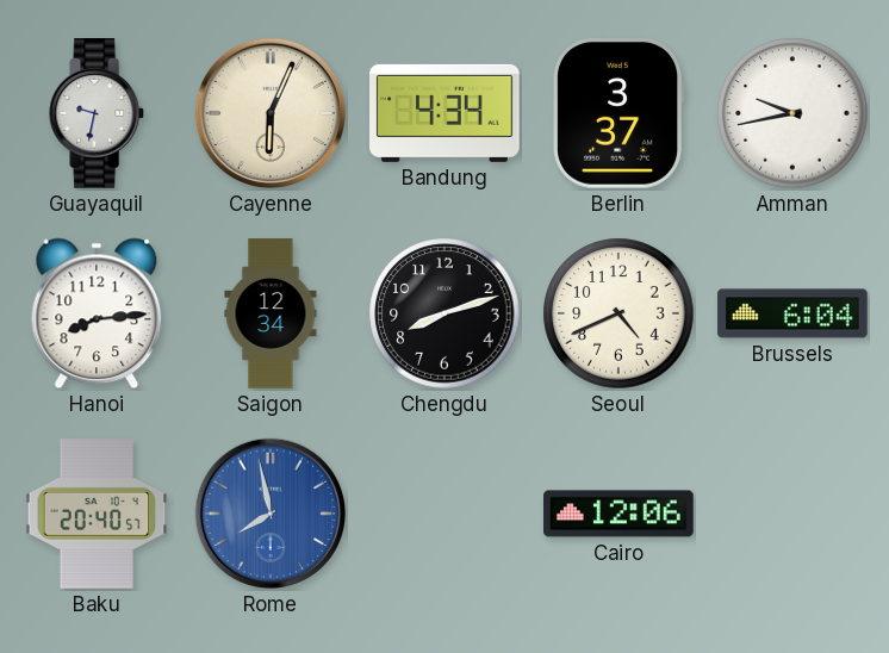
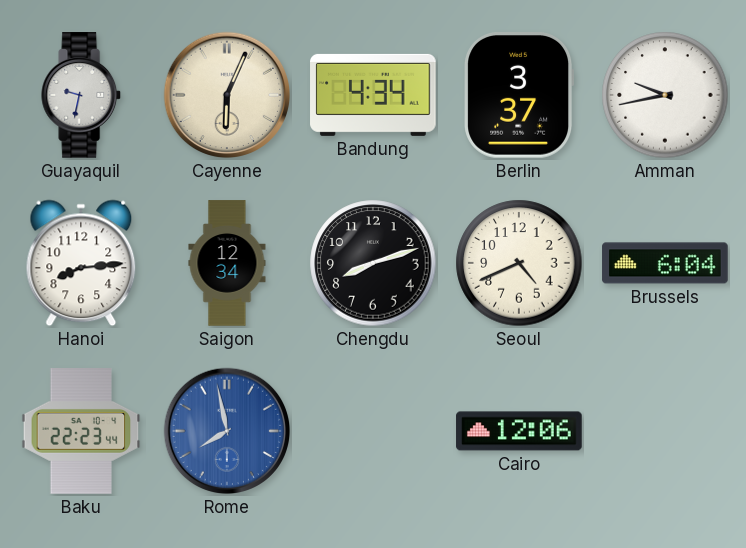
Baku: 20:40 -> 22:23
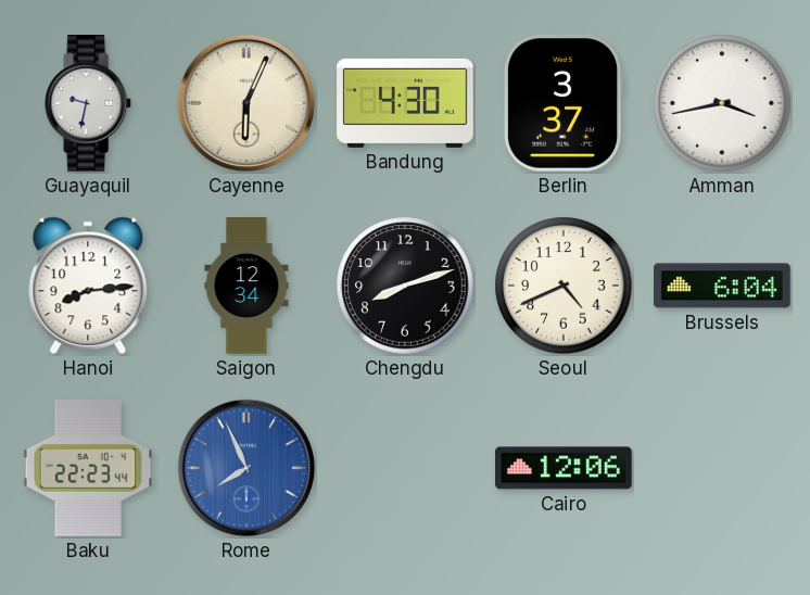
Bandung: 4:34 -> 4:30
Amman: 9:43 -> 3:43
Rome: 7:58 -> 7:56
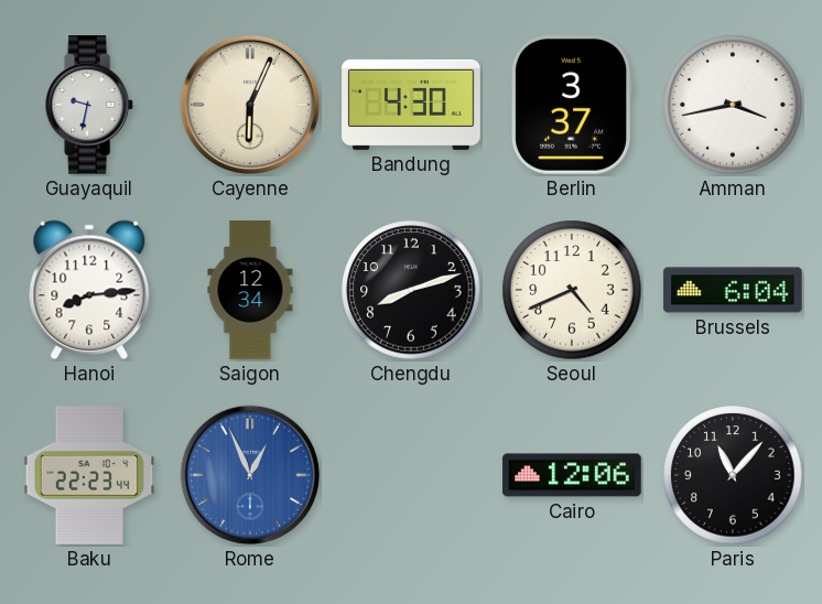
Rome: 7:56 -> 12:56
Paris: none -> 11:07
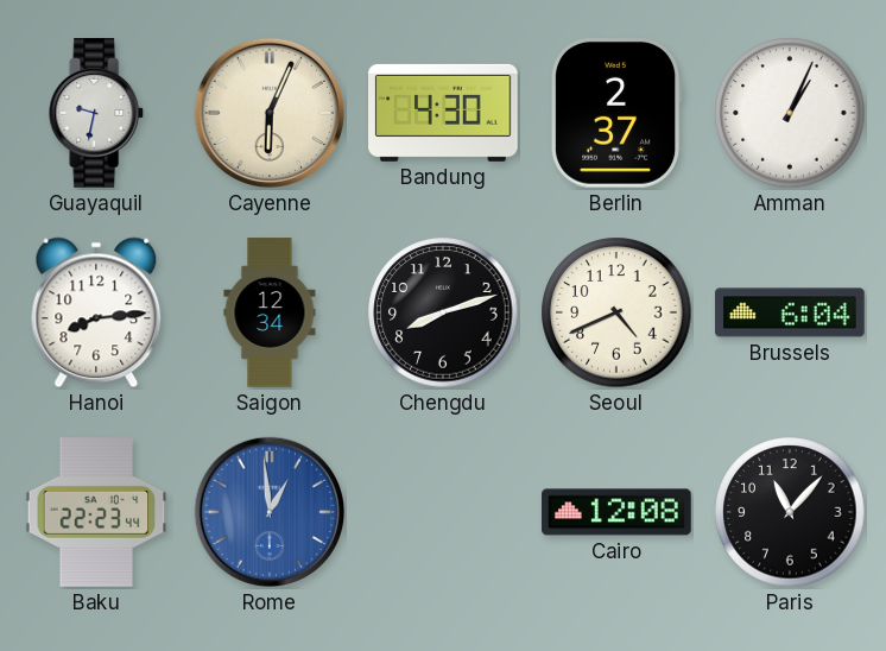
Berlin: 3:37 -> 2:37
Amman: 3:43 -> 1:04
Rome: 12:56 -> 12:59
Cairo: 12:06 -> 12:08
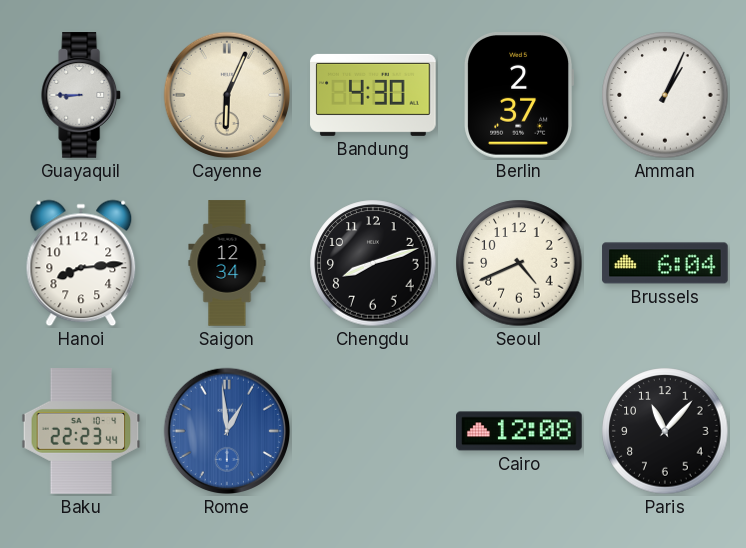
Guayaquil: 9:32 -> 8:45
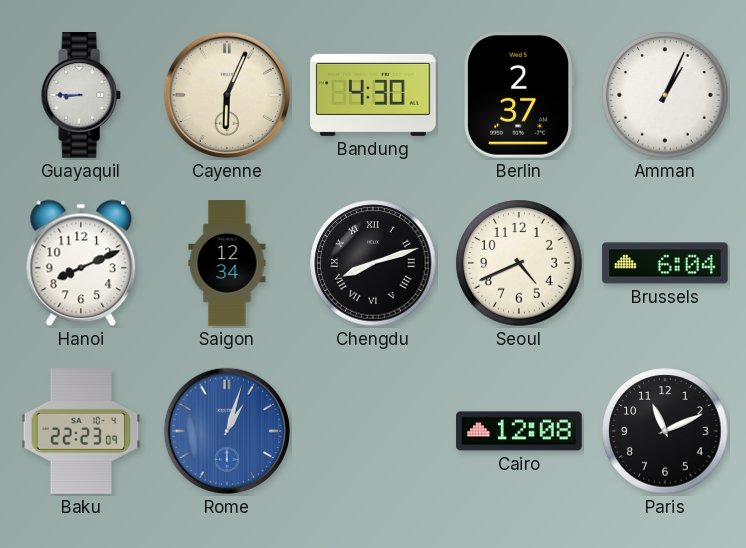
Hanoi: 8:14 -> 8:11
Chengdu numerals: Arabic -> Roman
Baku: 22:23:44 -> 22:23:09
Rome: 12:59 -> 1:03
Paris: 11:07 -> 11:11
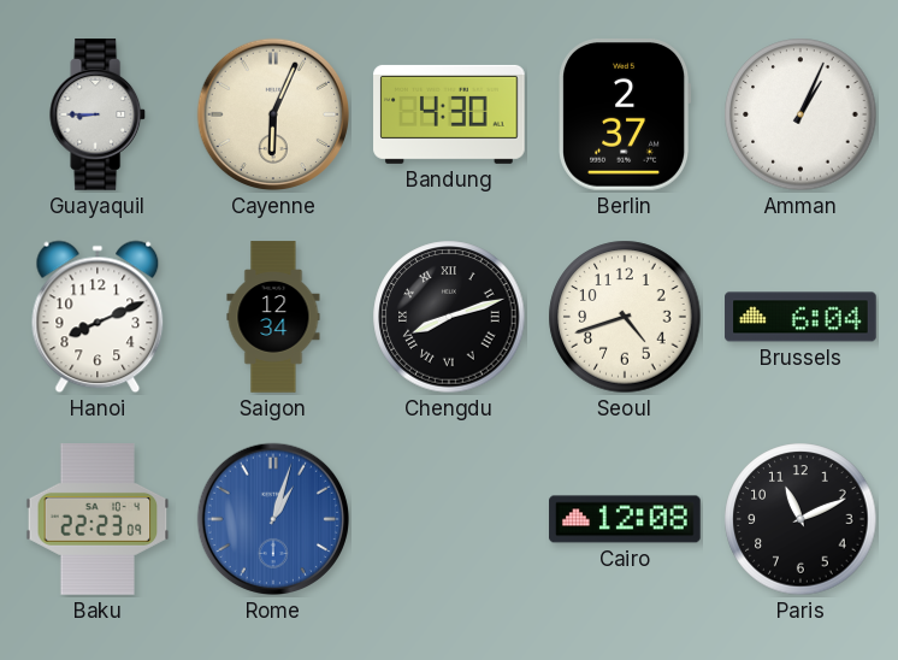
Seoul: 4:41 -> 4:42
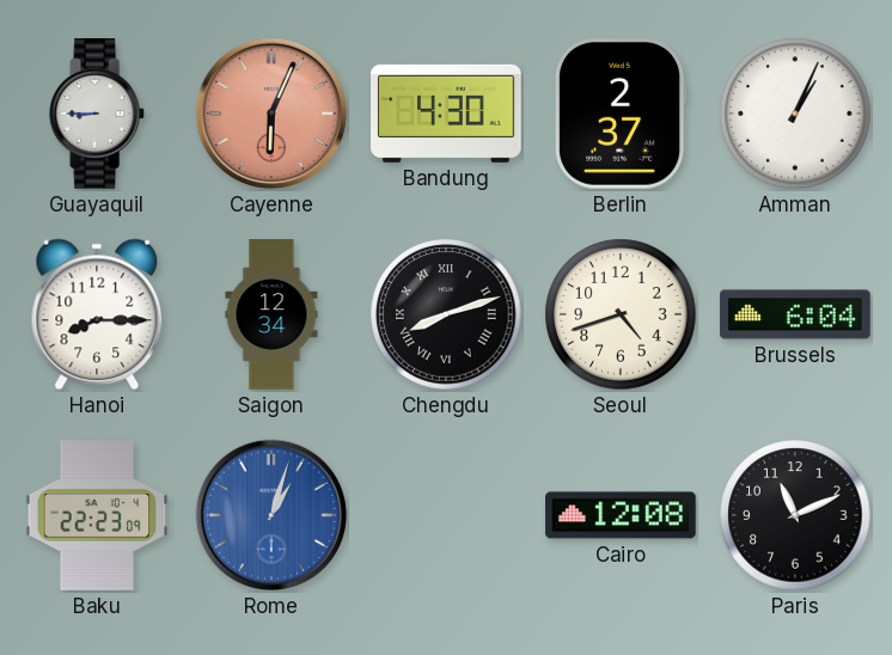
Cayenne dial: cream -> salmon
Hanoi: 8:11 -> 8:15
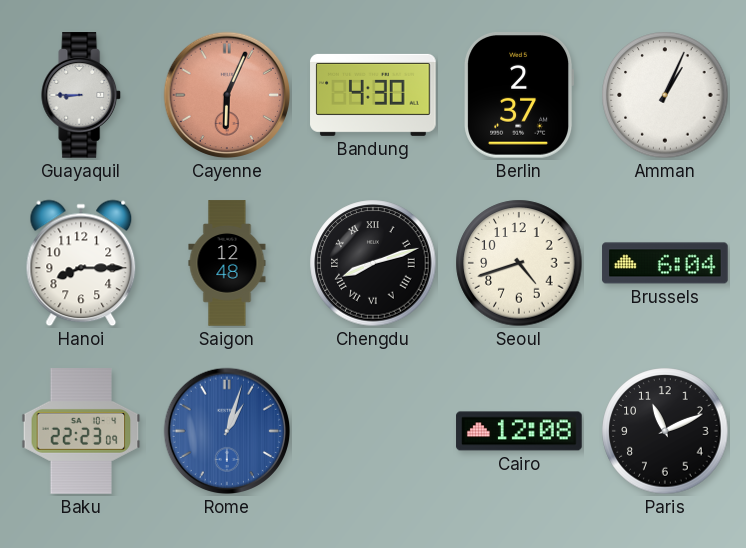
Saigon: 12:34 -> 12:48
